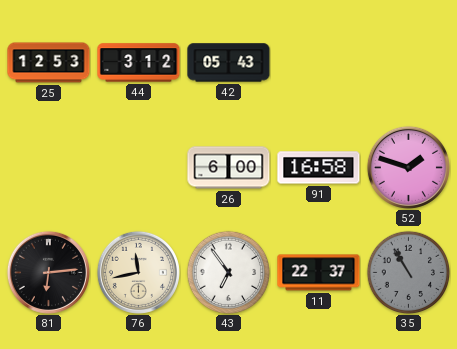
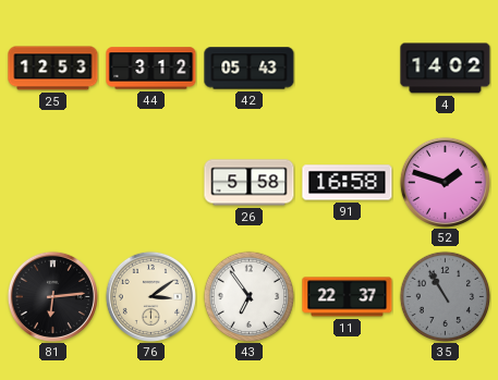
4: none -> 14:02
26: 6:00 -> 5:58
76: 11:43 -> 3:09
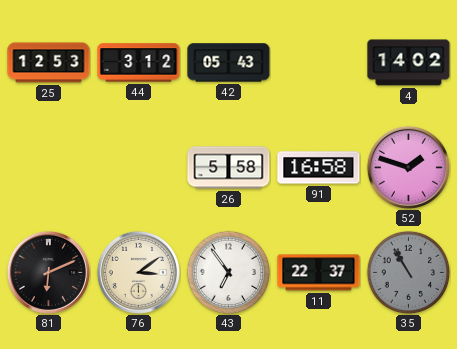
81: 6:14 -> 6:11
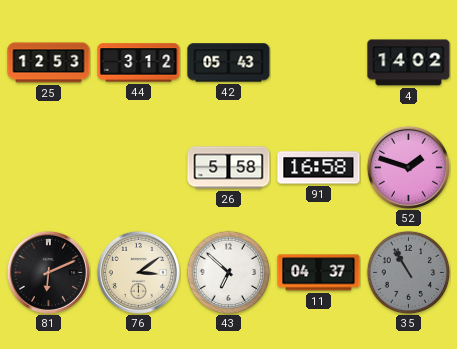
43: 6:54 -> 6:52
11: 22:37 -> 04:37
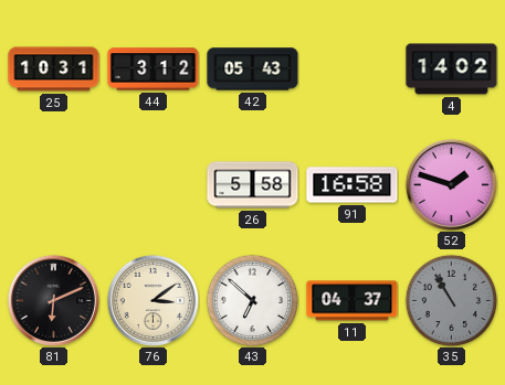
25: 12:53 -> 10:31
